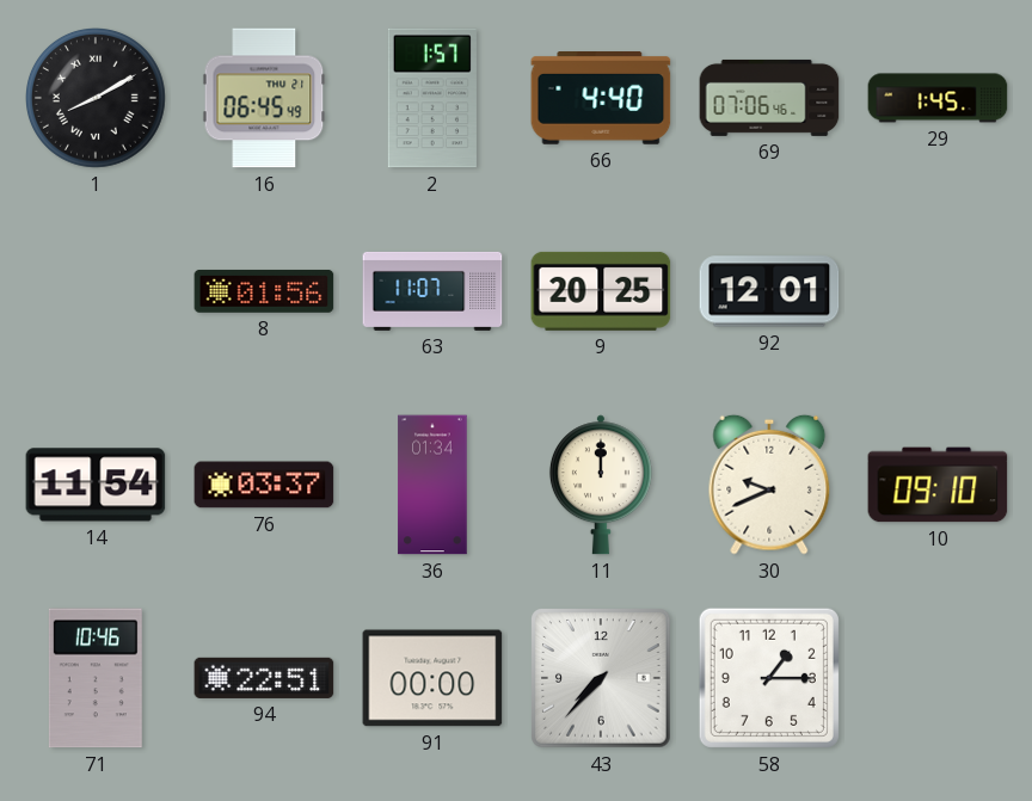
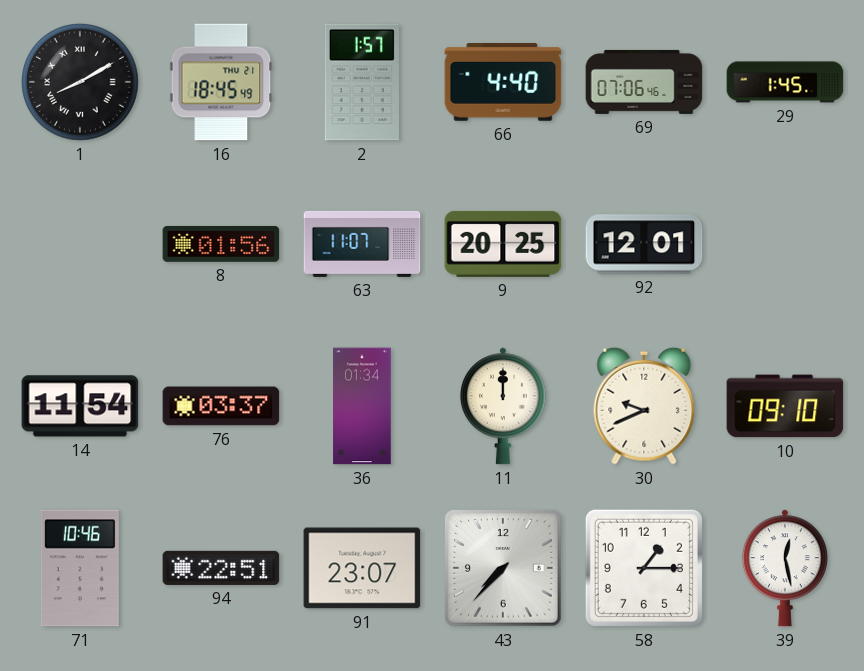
16: 06:45 -> 18:45
91: 00:00 -> 23:07
39: none -> 12:28
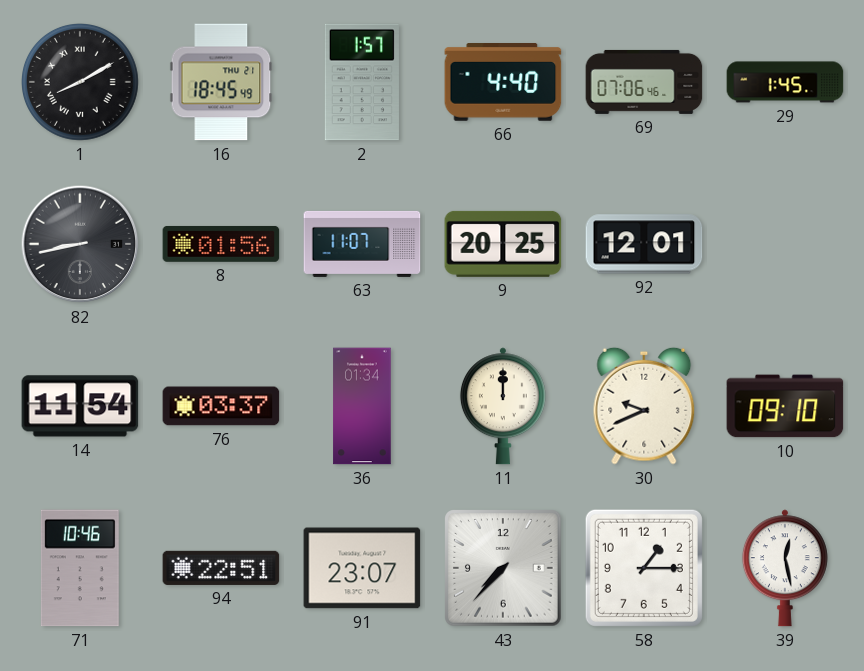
82: none -> 8:43
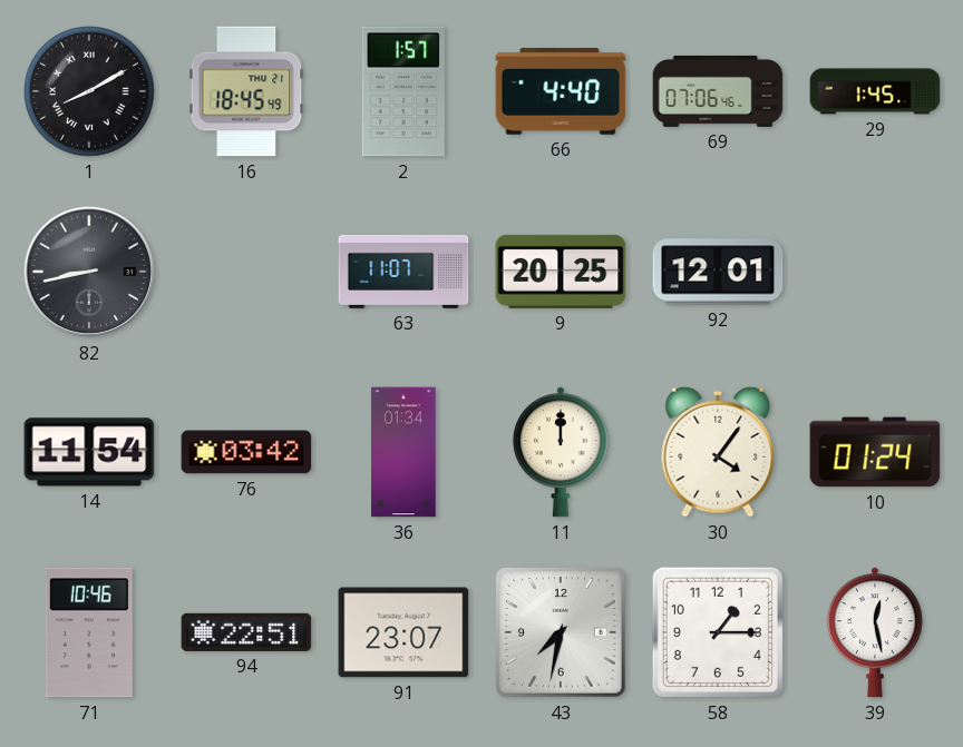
8: 01:56 -> none
76: 03:37 -> 03:42
30: 9:41 -> 4:06
10: 09:10 -> 01:24
43: 7:37 -> 7:32
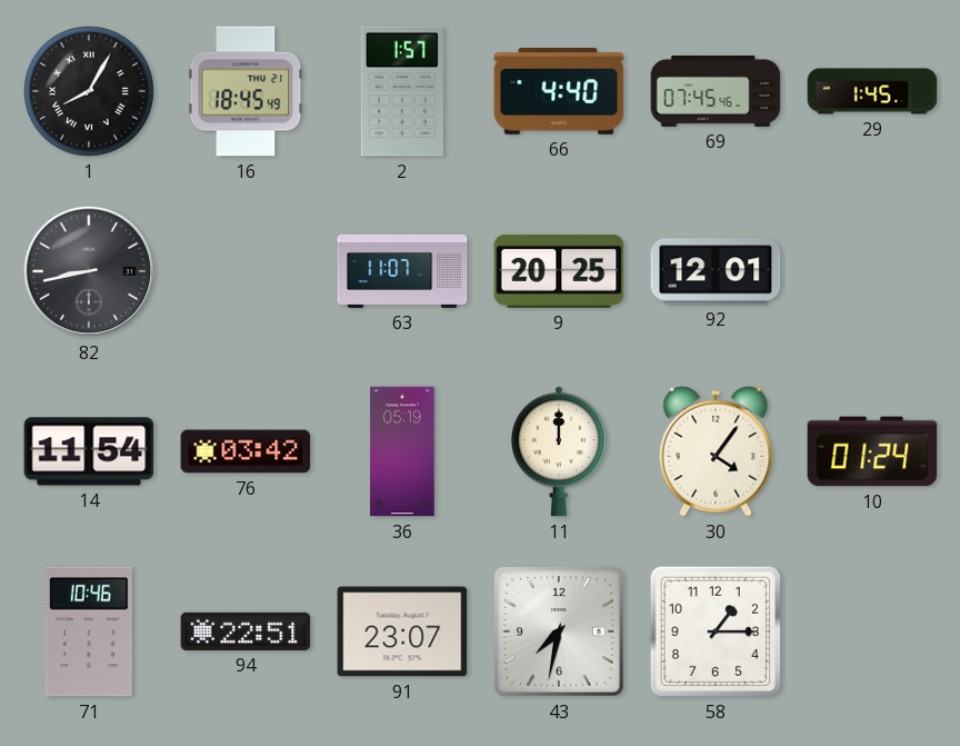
1: 8:10 -> 8:05
69: 07:06 -> 07:45
36: 01:34 -> 05:19
39: 12:28 -> none
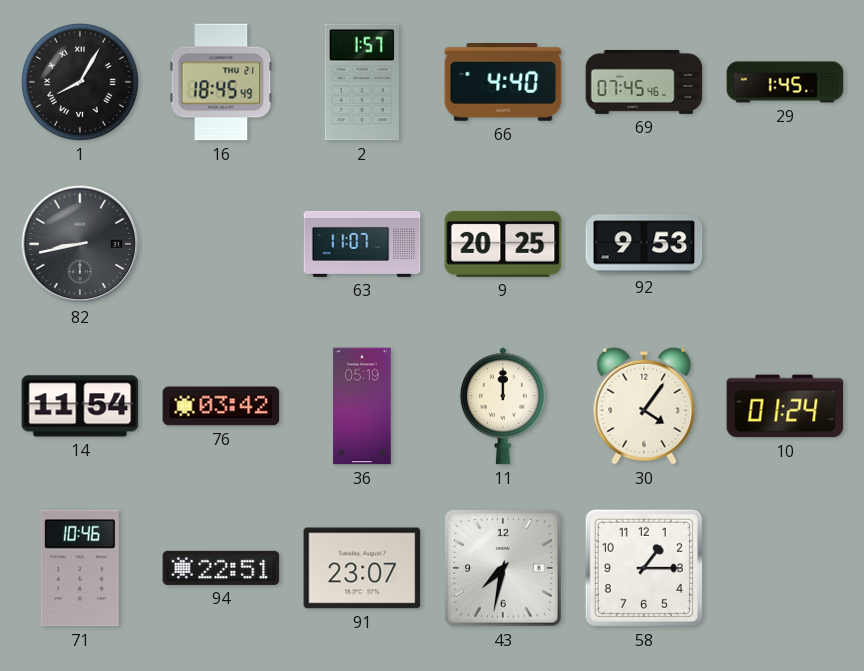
92: 12:01 -> 9:53
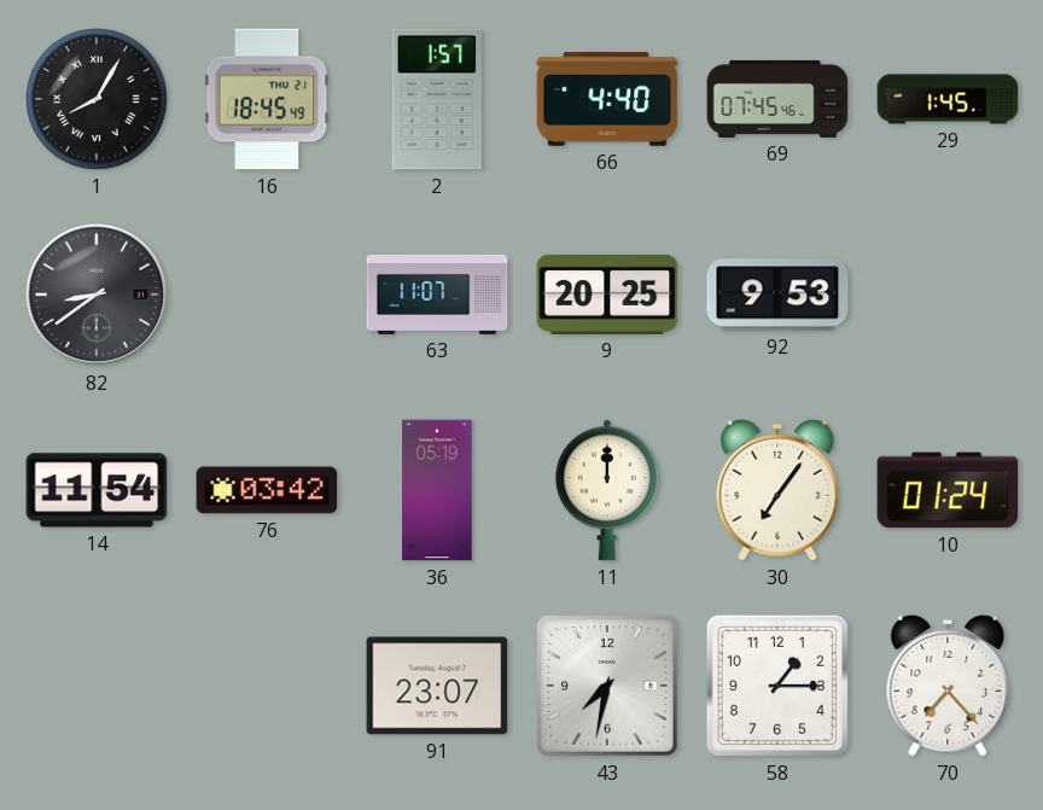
82: 8:43 -> 8:39
30: 4:06 -> 7:06
71: 10:46 -> none
94: 22:51 -> none
70: none -> 7:23
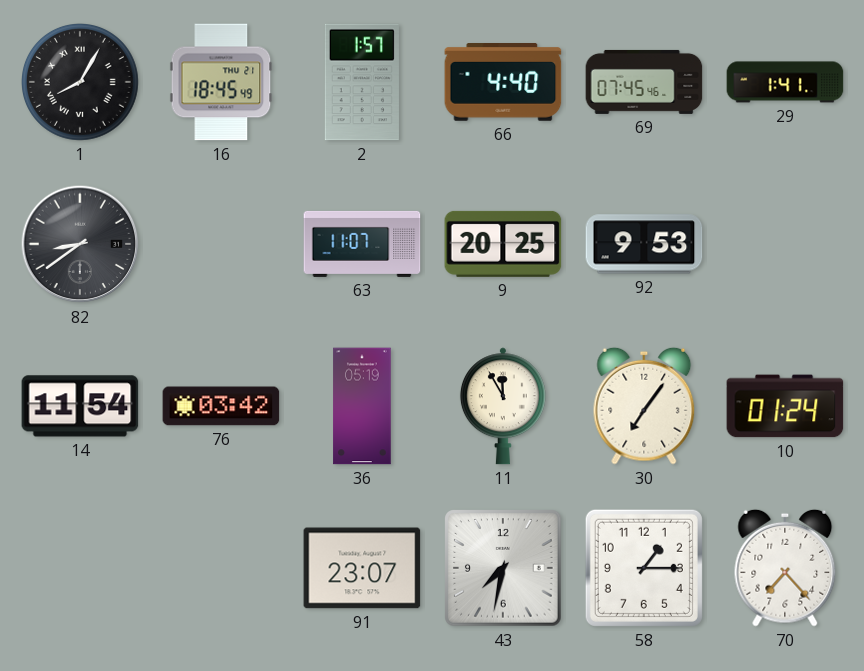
29: 1:45 -> 1:41
11: 12:00 -> 11:55
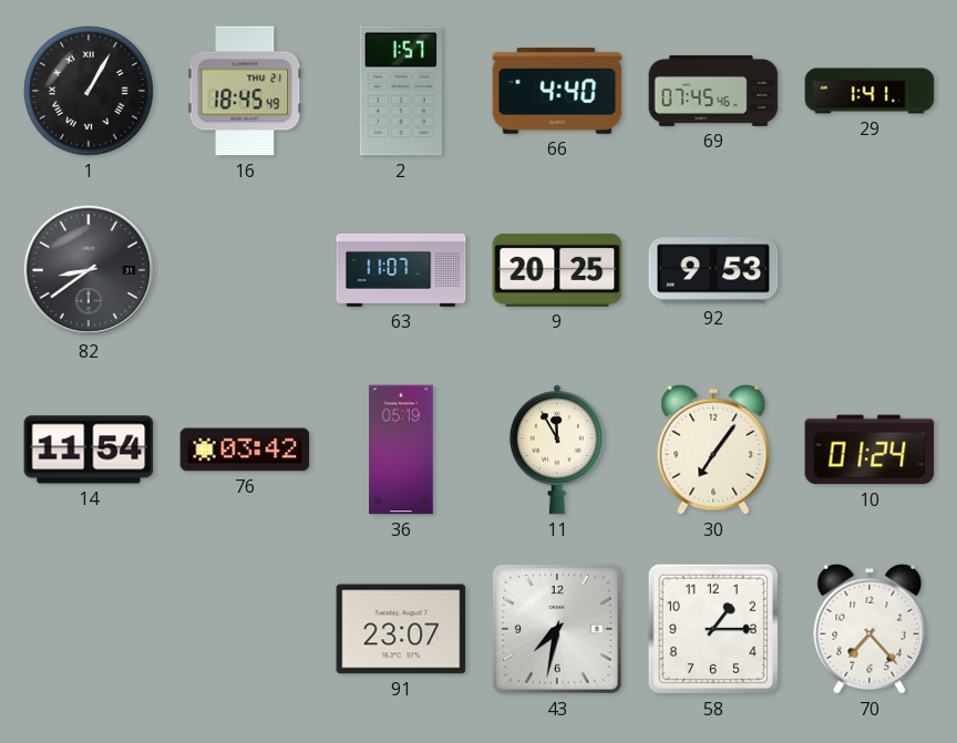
1: 8:05 -> 1:05
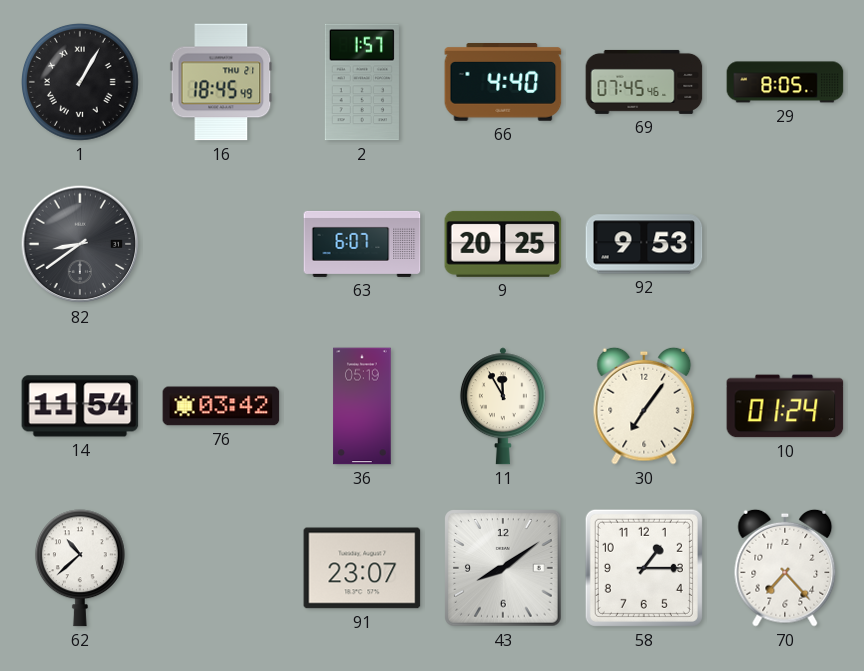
29: 1:41 -> 8:05
63: 11:07 -> 6:07
62: none -> 10:38
43: 7:32 -> 8:09
